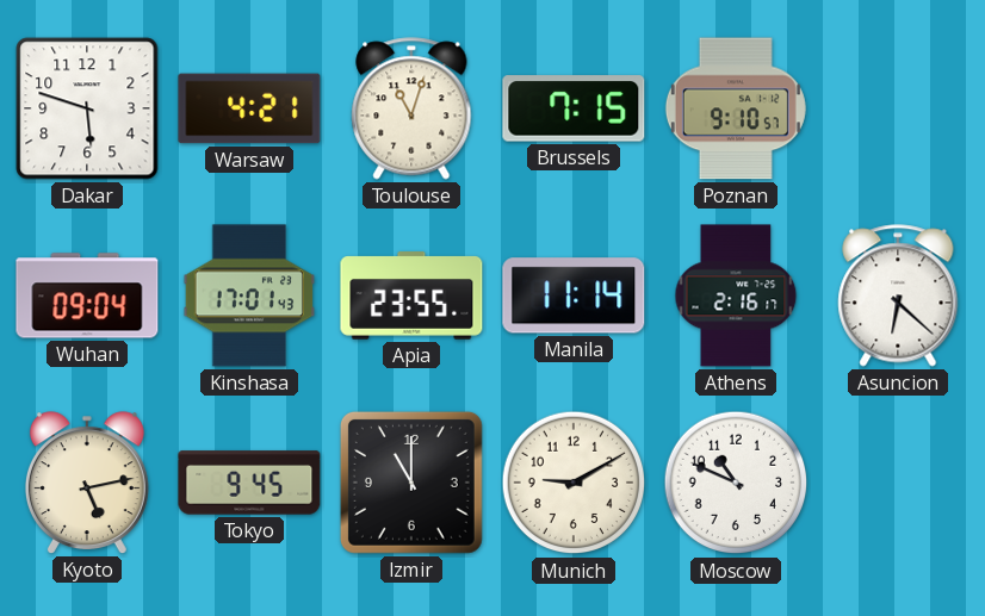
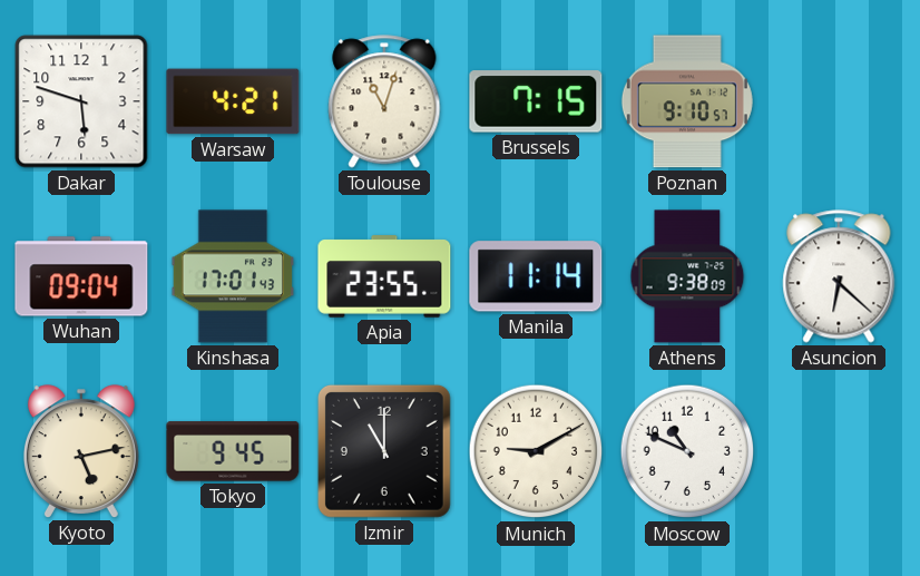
Athens: 2:16 -> 9:38
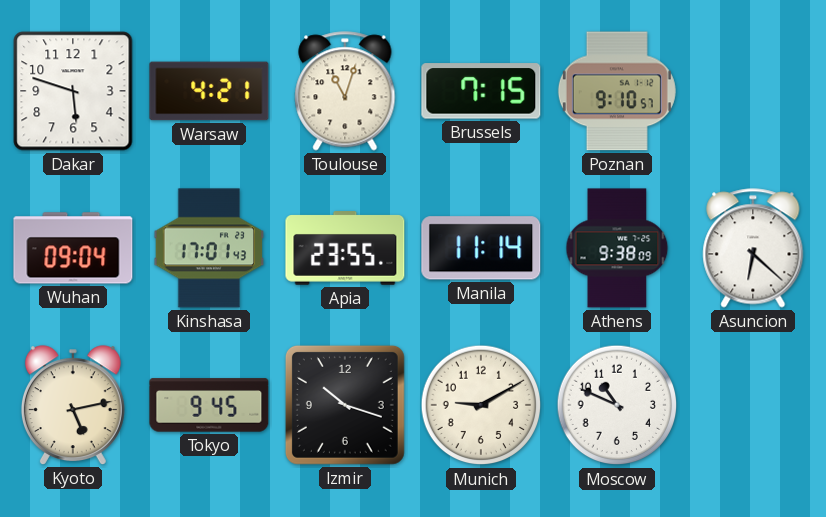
Izmir: 11:00 -> 10:18
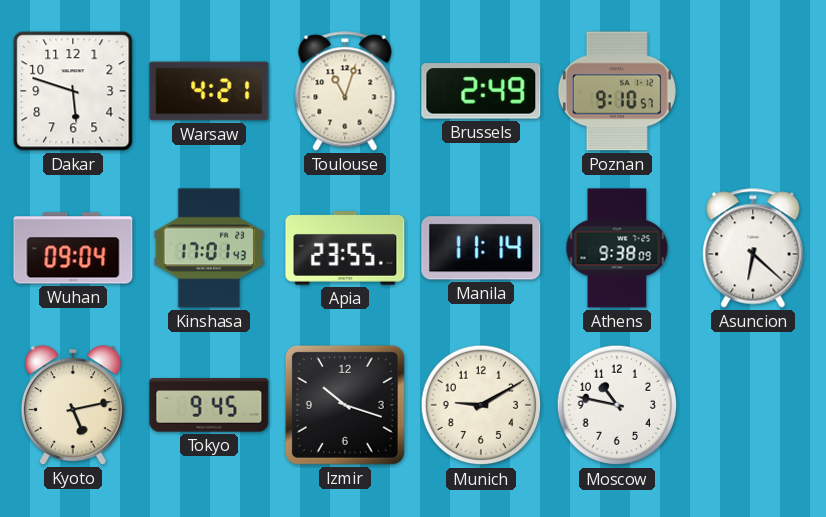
Brussels: 7:15 -> 2:49
Moscow: 10:49 -> 10:47
